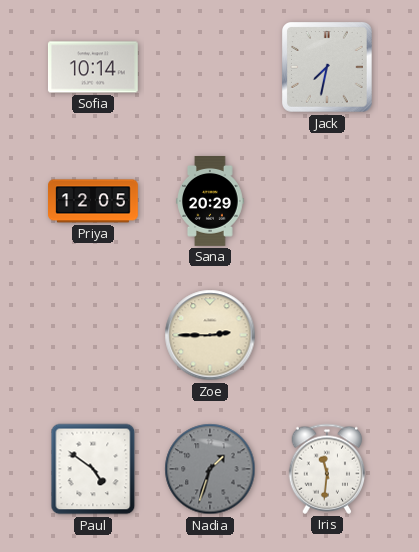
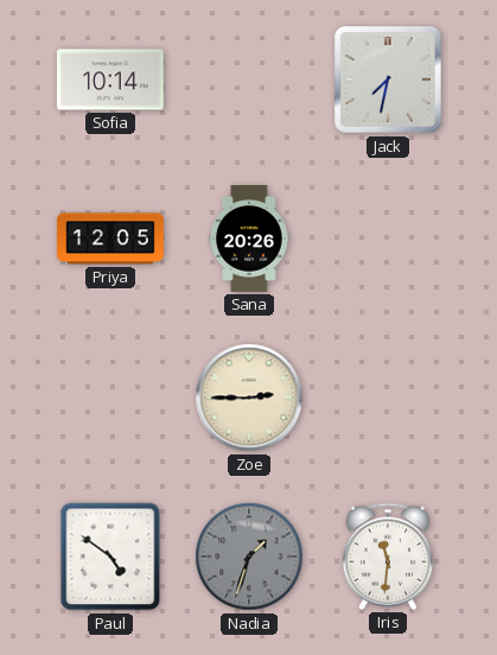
Sana: 20:29 -> 20:26
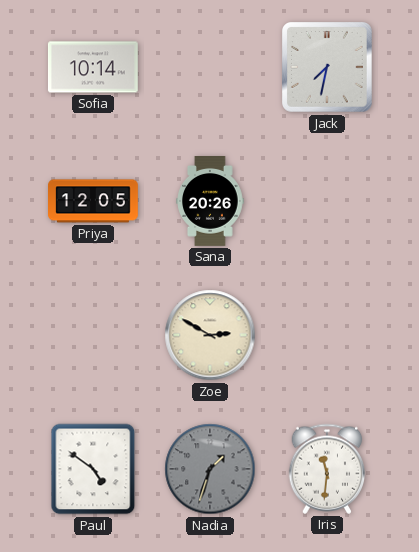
Zoe: 2:45 -> 2:50
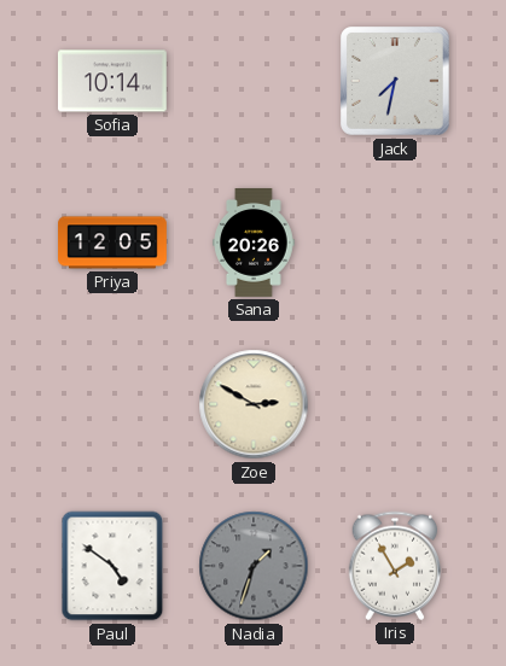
Iris: 11:31 -> 1:55
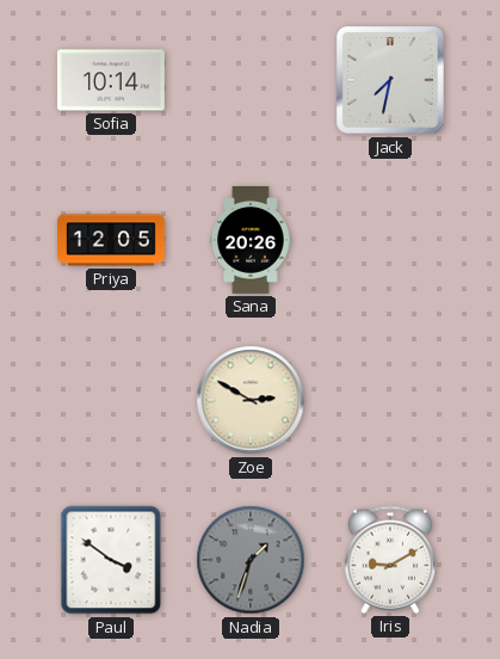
Paul: 4:51 -> 3:51
Iris: 1:55 -> 9:10
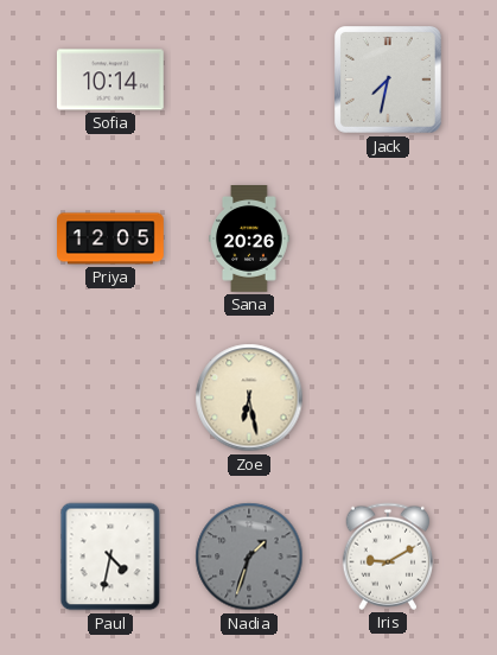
Zoe: 2:50 -> 6:28
Paul: 3:51 -> 4:32
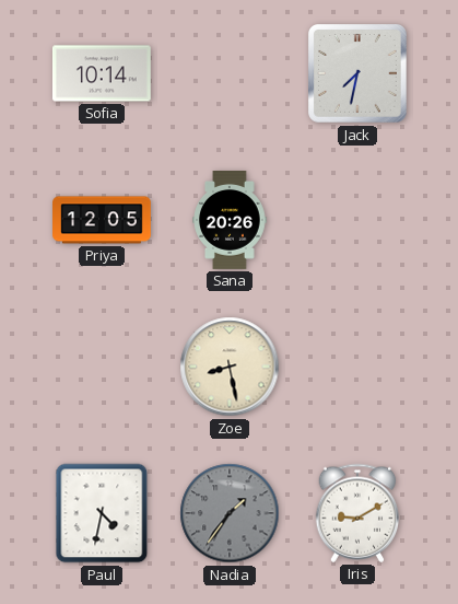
Zoe: 6:28 -> 8:28
Nadia: 1:33 -> 1:36
